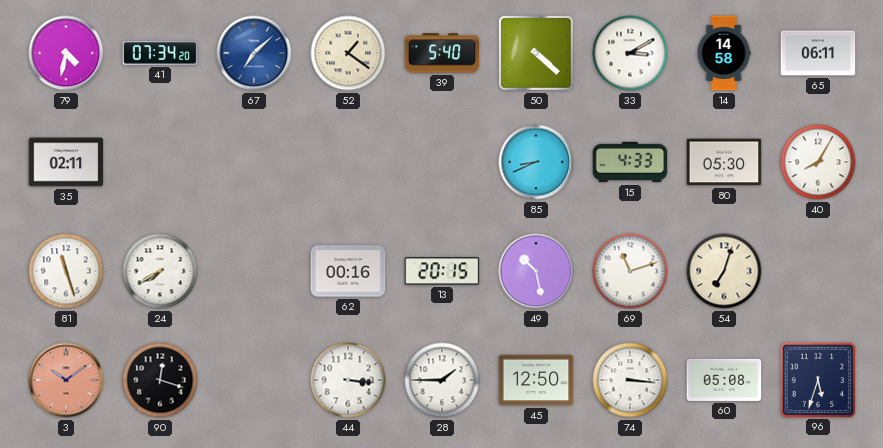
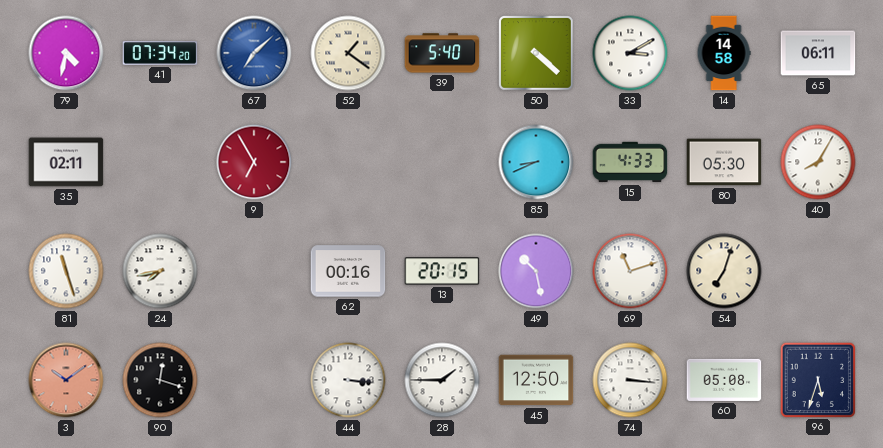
9: none -> 6:55
24: 7:40 -> 7:43
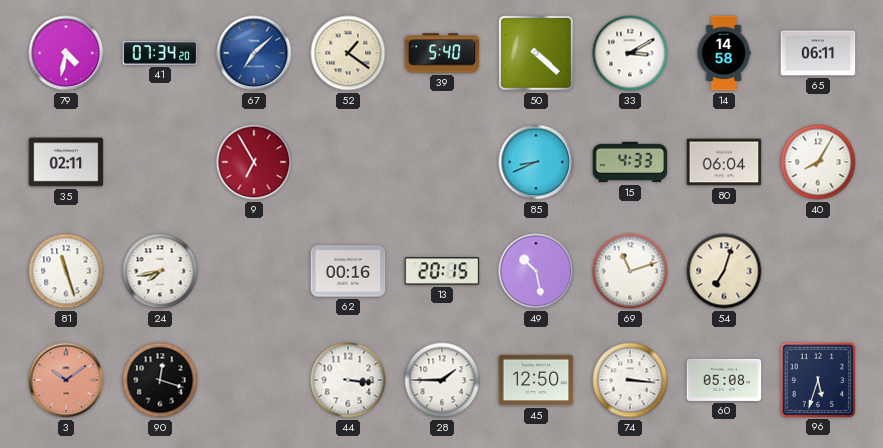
80: 05:30 -> 06:04
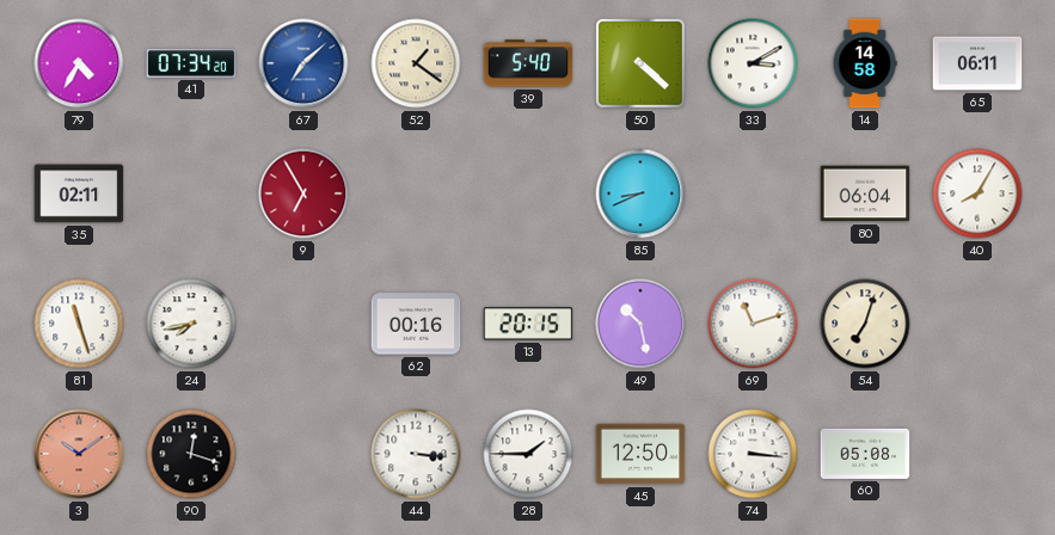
79: 4:32 -> 4:35
15: 4:33 -> none
96: 5:33 -> none
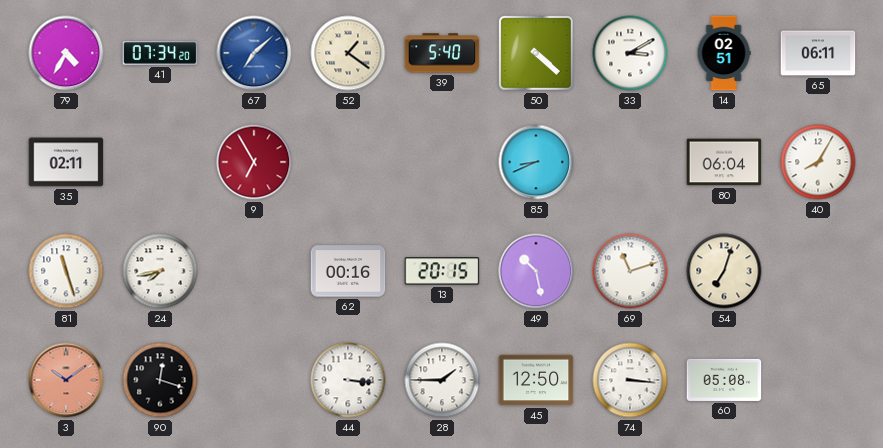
14: 14:58 -> 02:51
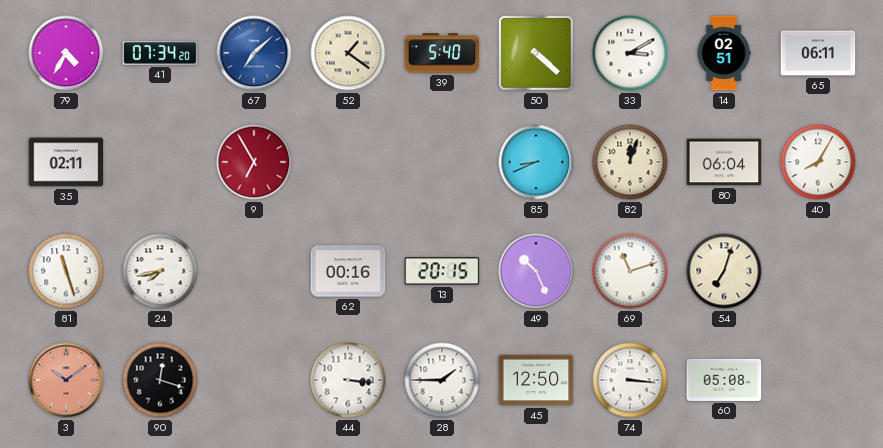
82: none -> 12:03
49: 10:28 -> 10:26
